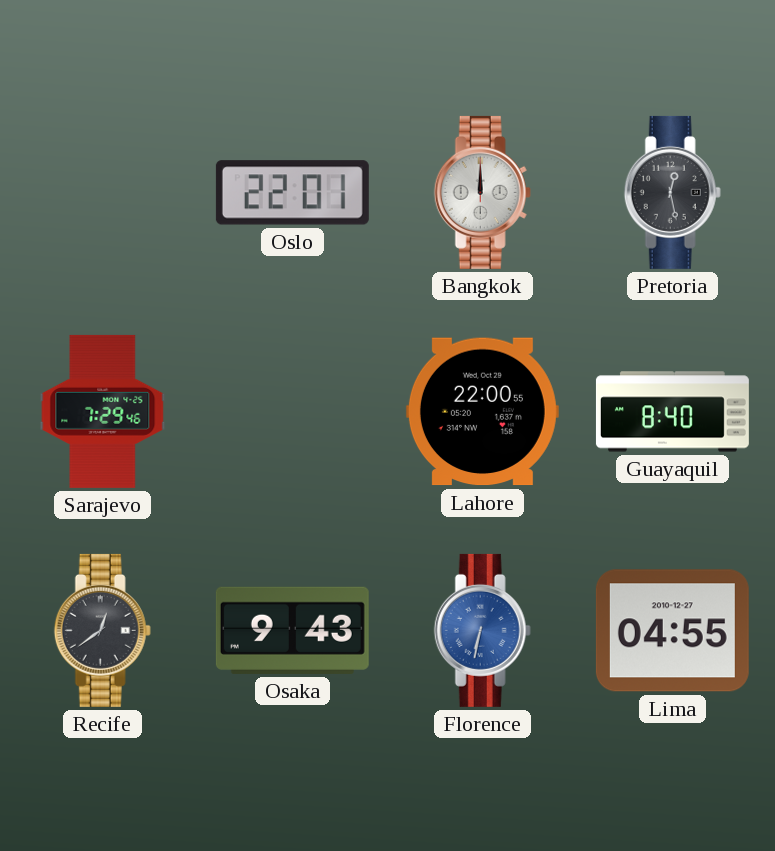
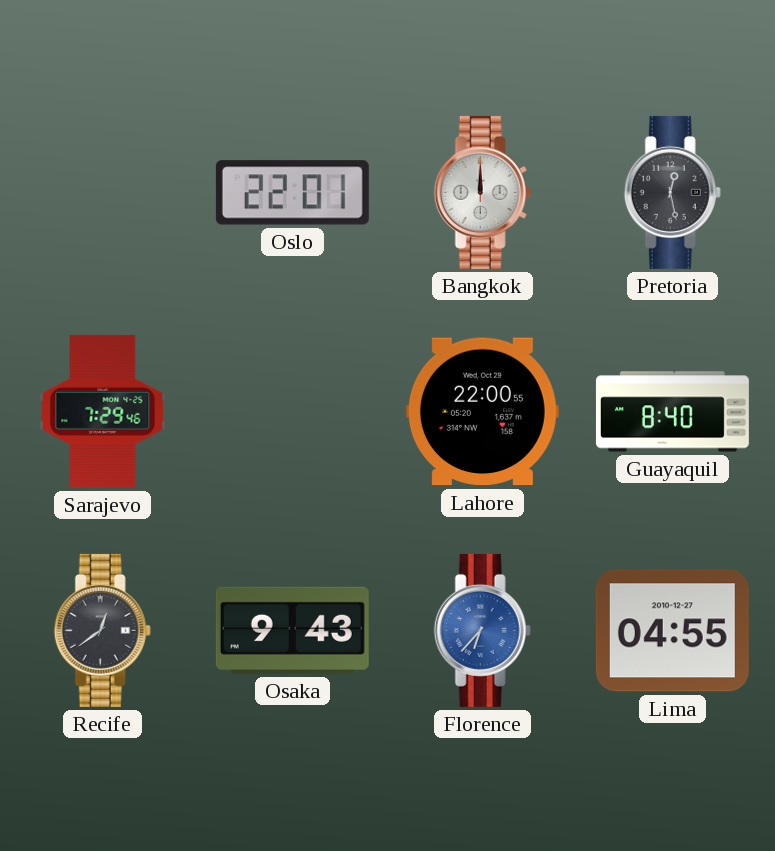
Florence: 6:32 -> 6:37
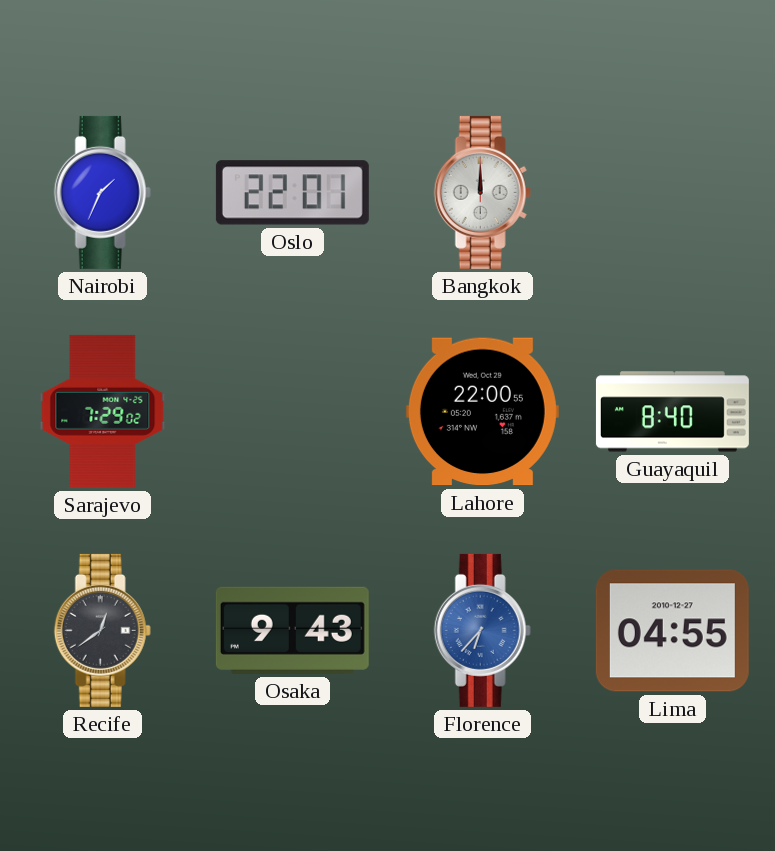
Nairobi: none -> 1:34
Pretoria: 12:28 -> none
Sarajevo: 7:29:46 -> 7:29:02
